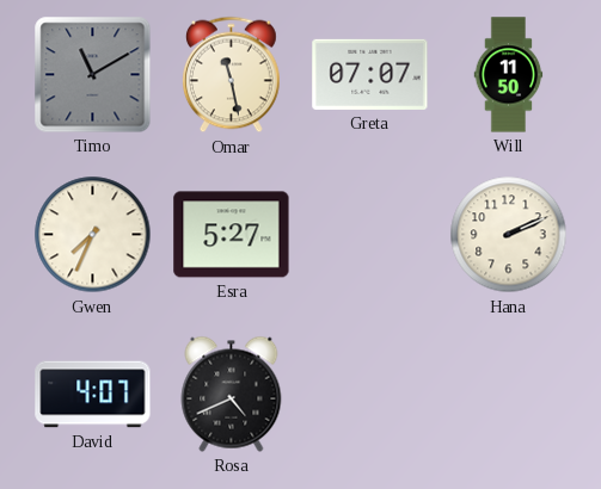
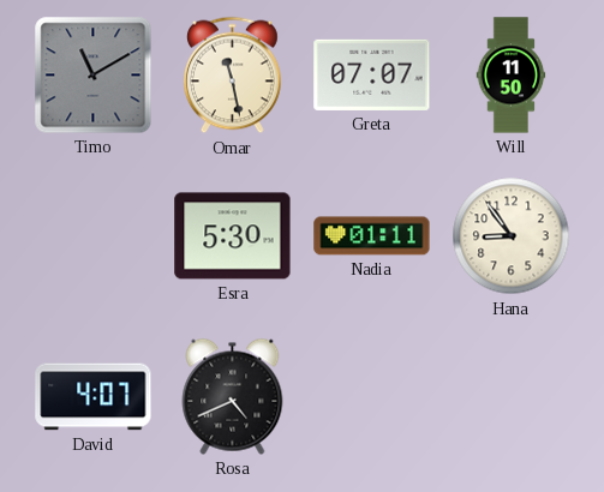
Gwen: 7:34 -> none
Esra: 5:27 -> 5:30
Nadia: none -> 01:11
Hana: 2:11 -> 8:54
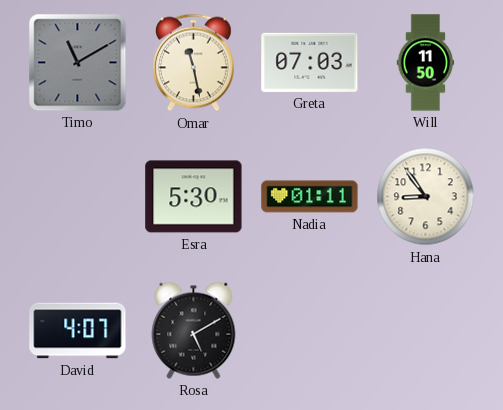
Greta: 07:07 -> 07:03
Rosa: 4:41 -> 5:10
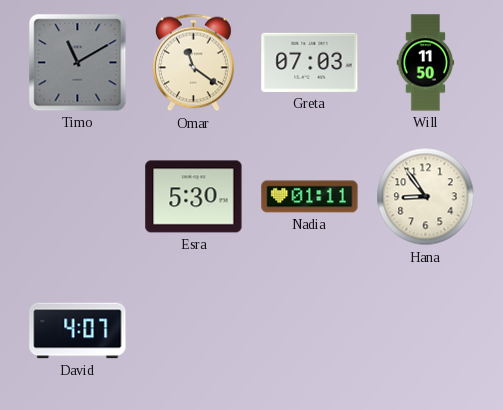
Omar: 11:28 -> 11:21
Rosa: 5:10 -> none
